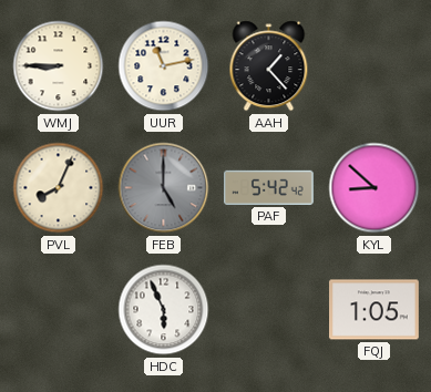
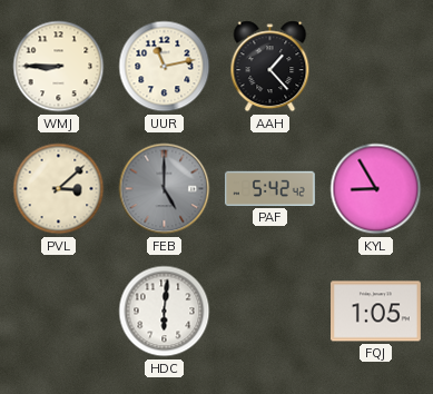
PVL: 8:04 -> 3:08
KYL: 8:52 -> 8:55
HDC: 5:56 -> 6:01
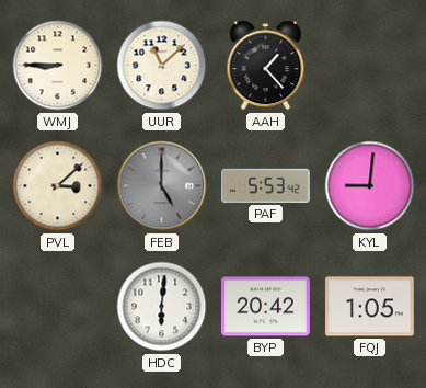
UUR: 11:13 -> 11:08
PAF: 5:42 -> 5:53
KYL: 8:55 -> 9:01
BYP: none -> 20:42
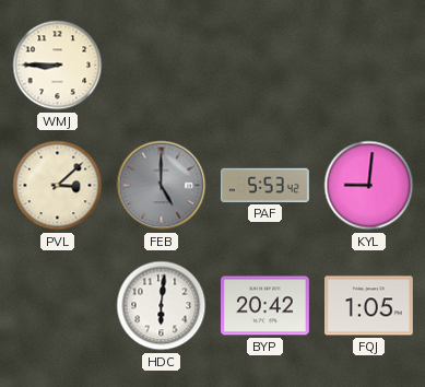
UUR: 11:08 -> none
AAH: 1:23 -> none
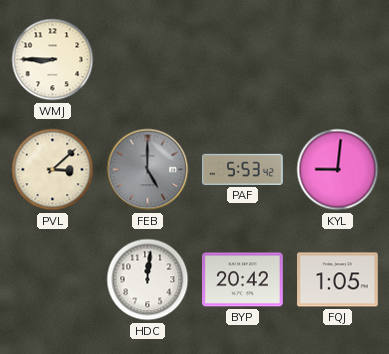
HDC: 6:01 -> 12:01
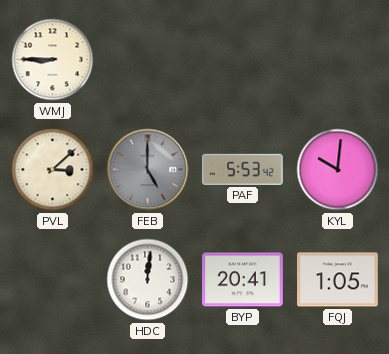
KYL: 9:01 -> 10:01
BYP: 20:42 -> 20:41
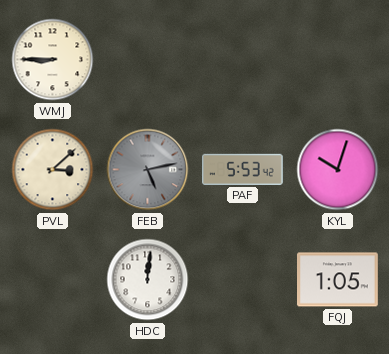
FEB: 5:00 -> 5:13
KYL: 10:01 -> 10:03
BYP: 20:41 -> none
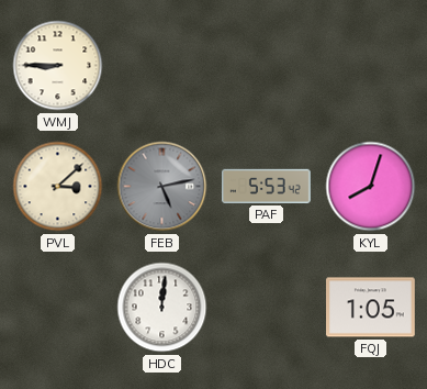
KYL: 10:03 -> 8:03
